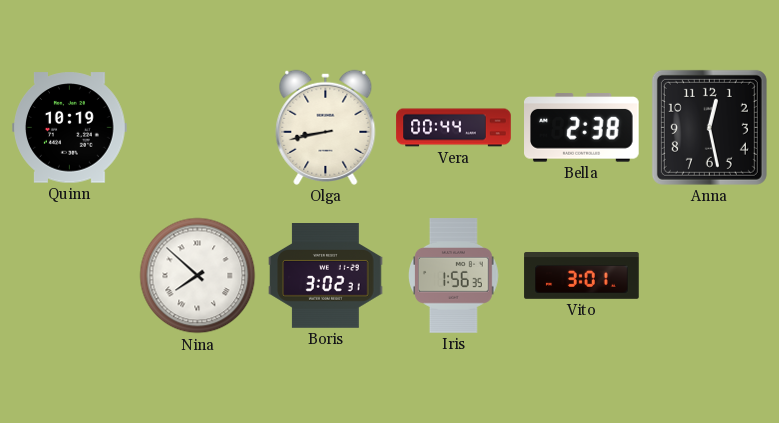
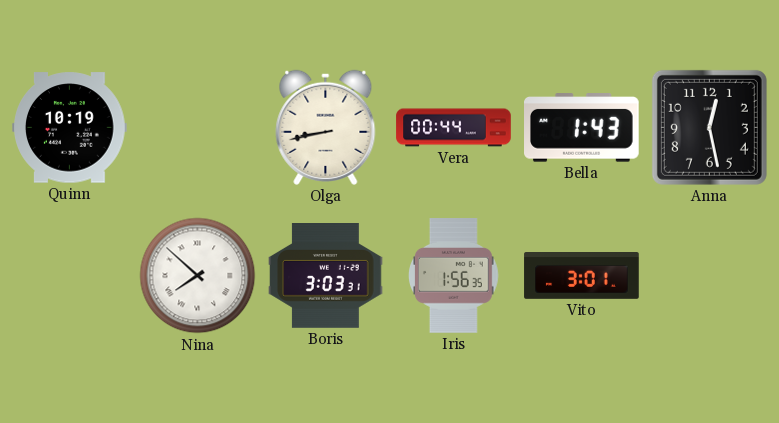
Bella: 2:38 -> 1:43
Boris: 3:02 -> 3:03
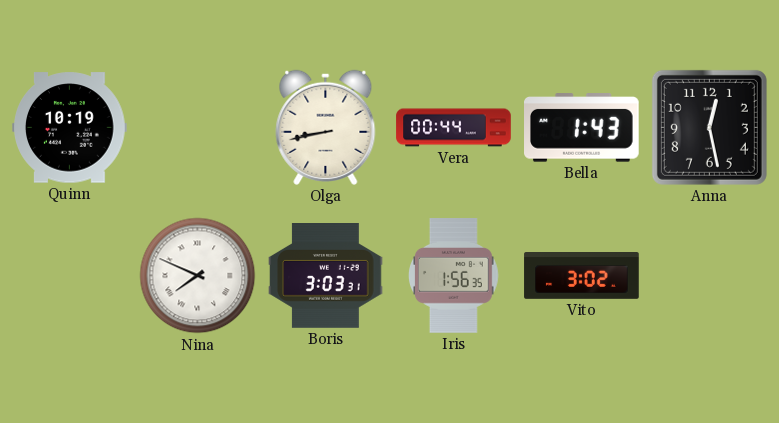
Nina: 7:52 -> 7:49
Vito: 3:01 -> 3:02
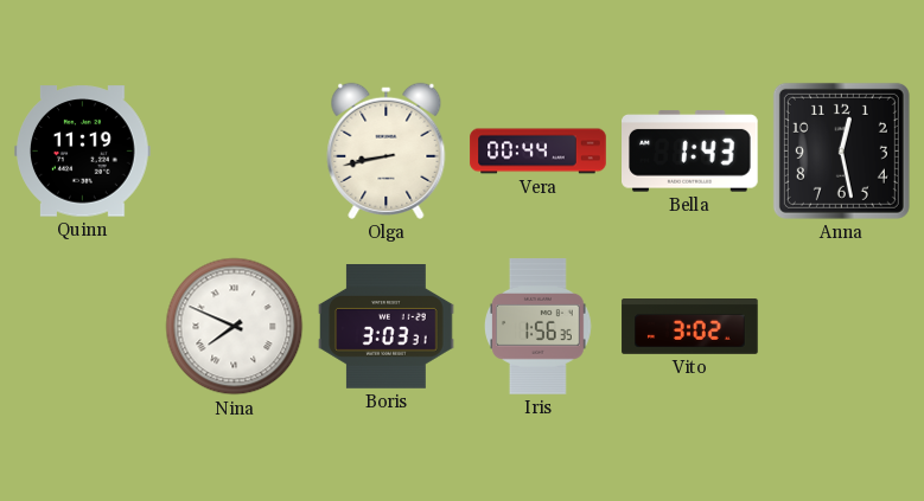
Quinn: 10:19 -> 11:19
